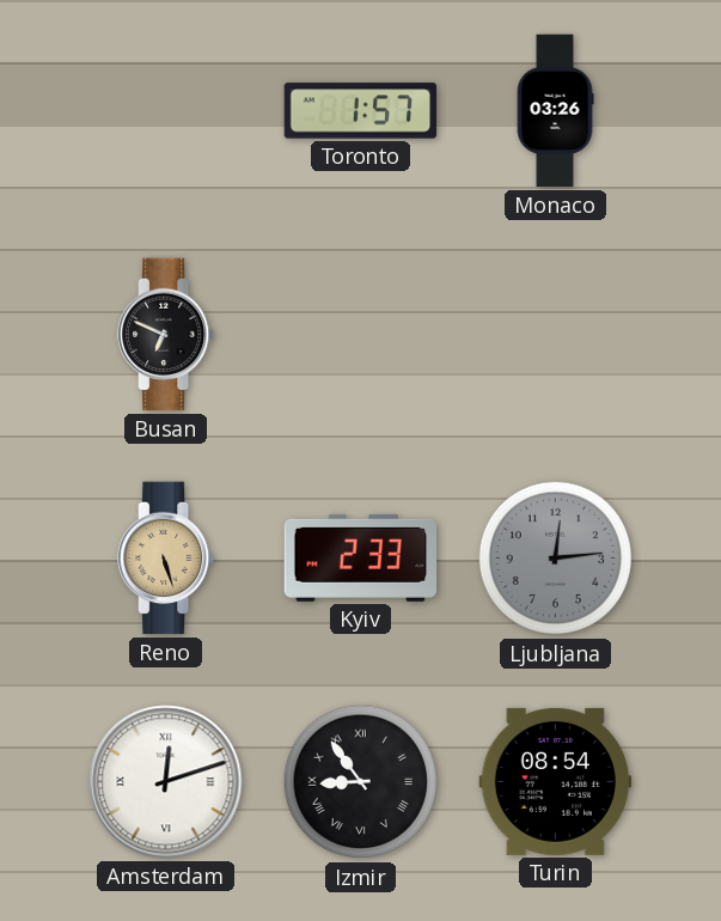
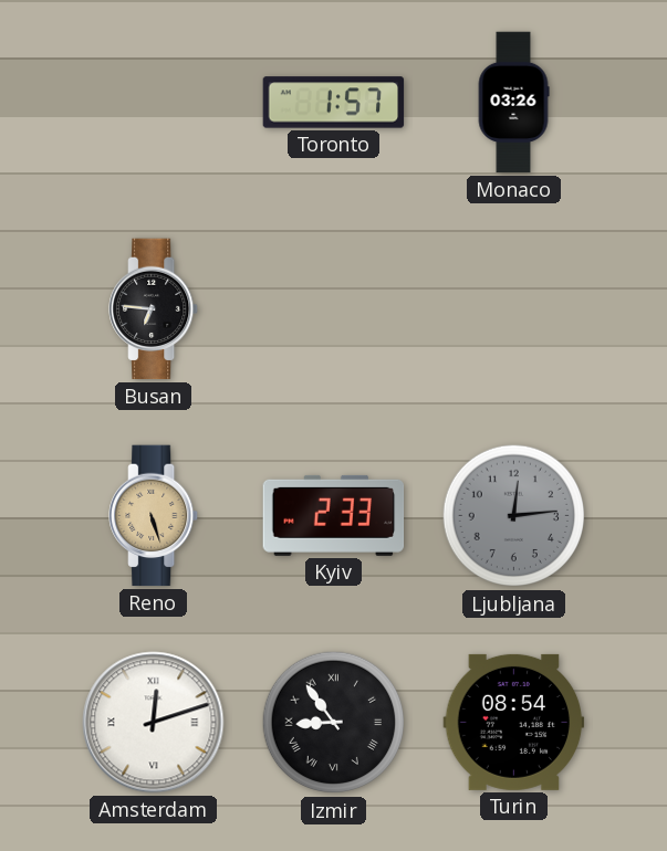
Busan: 6:49 -> 6:46
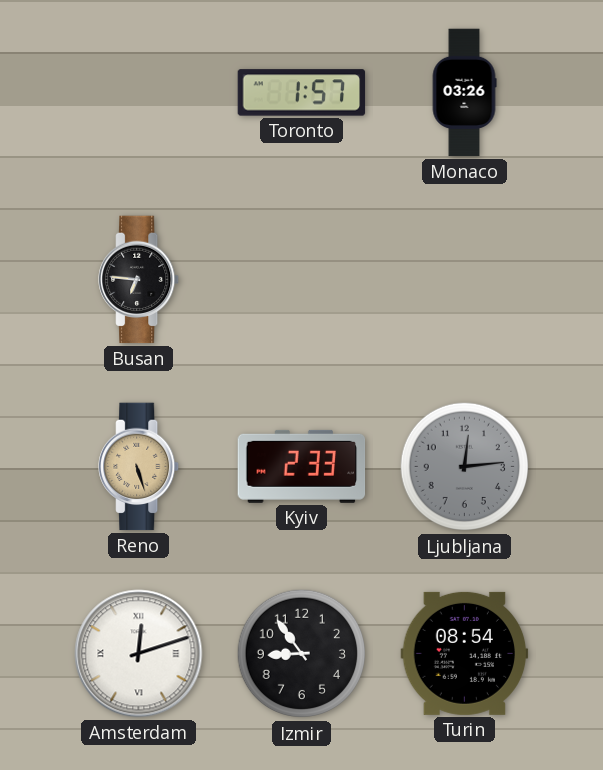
Izmir numerals: Roman -> Arabic
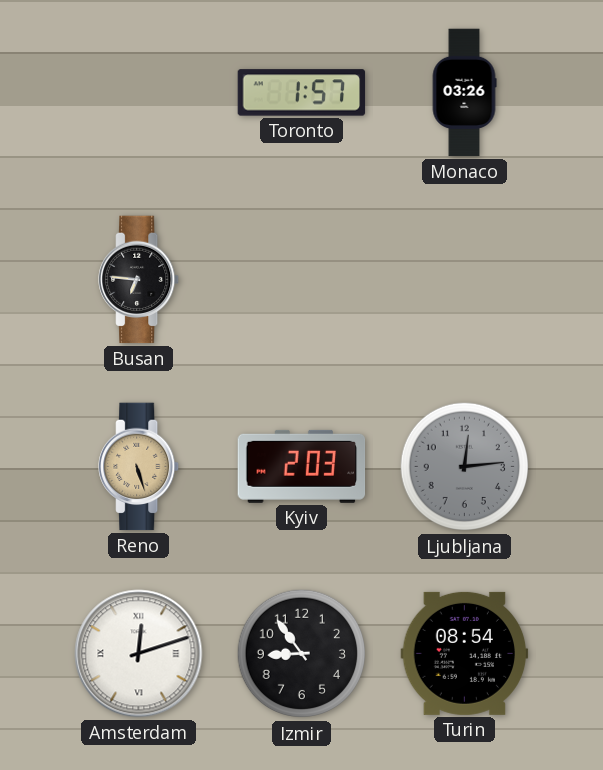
Kyiv: 2:33 -> 2:03
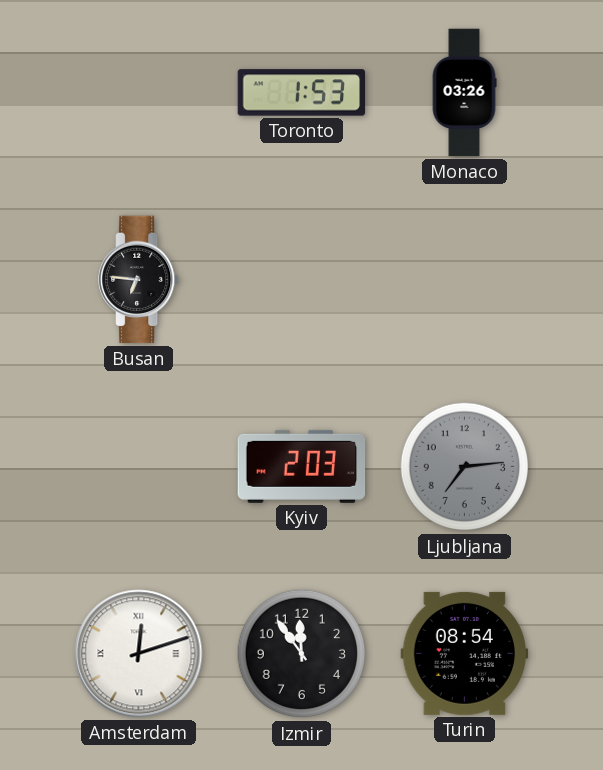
Toronto: 1:57 -> 1:53
Reno: 5:27 -> none
Ljubljana: 12:14 -> 7:14
Izmir: 8:54 -> 11:54
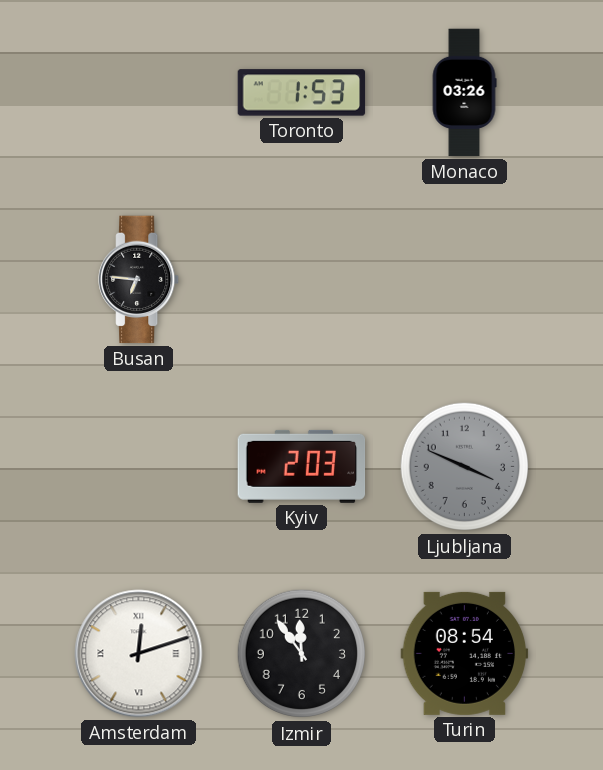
Ljubljana: 7:14 -> 3:49
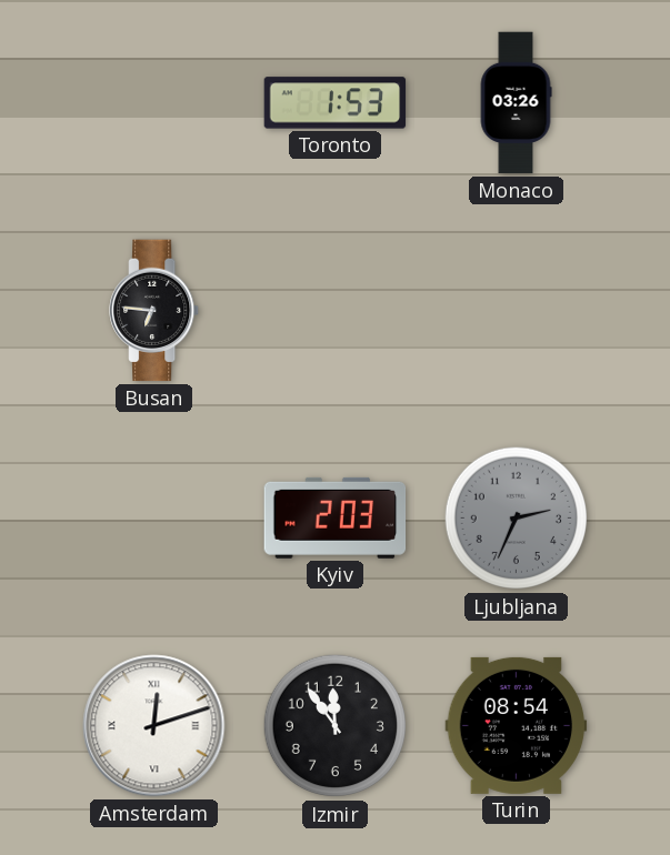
Ljubljana: 3:49 -> 2:34
